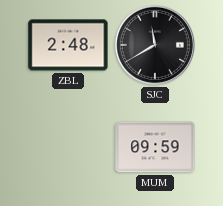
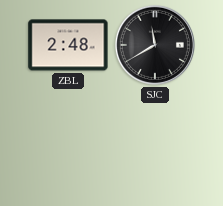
MUM: 09:59 -> none
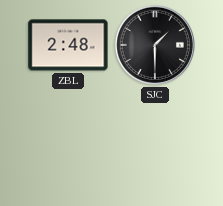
SJC: 11:40 -> 1:30
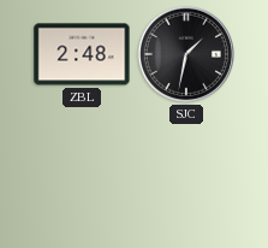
SJC: 1:30 -> 1:32
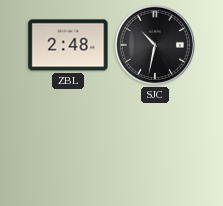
SJC: 1:32 -> 10:32
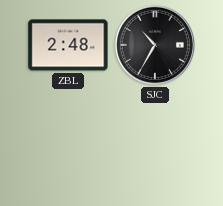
SJC: 10:32 -> 10:35
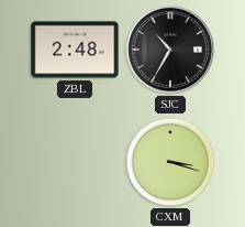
CXM: none -> 3:18
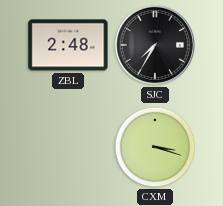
SJC: 10:35 -> 7:35
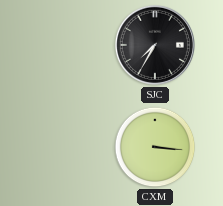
ZBL: 2:48 -> none
CXM: 3:18 -> 3:16
